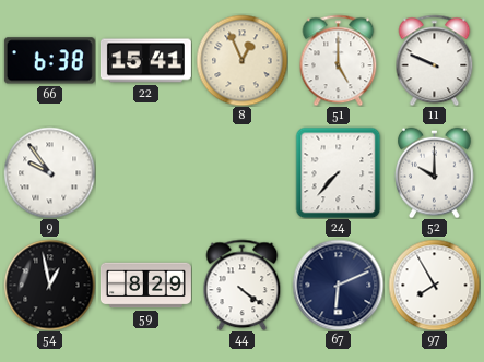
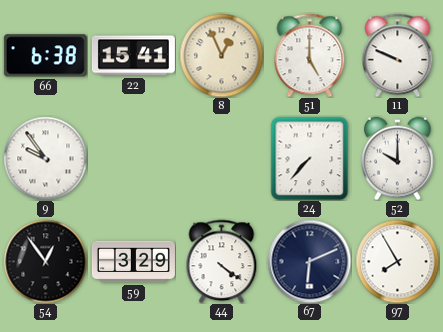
54: 12:58 -> 12:54
59: 8:29 -> 3:29
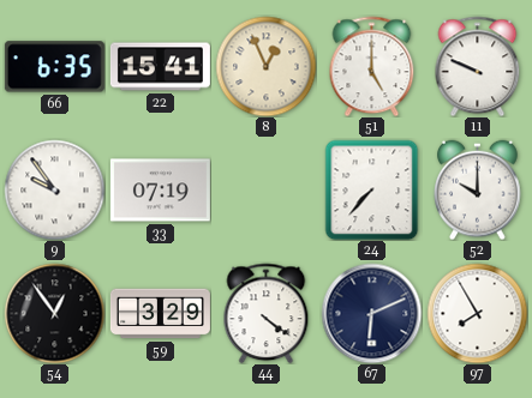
66: 6:38 -> 6:35
33: none -> 07:19
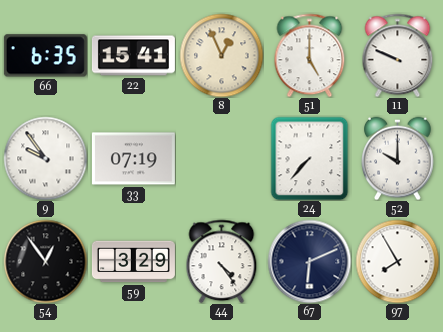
44: 4:21 -> 4:24
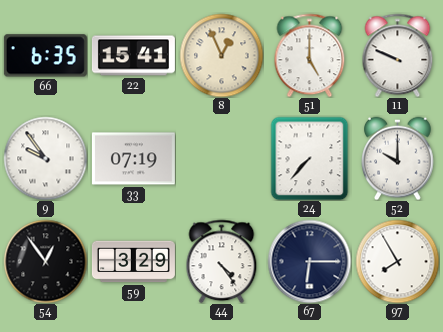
67: 6:11 -> 6:15
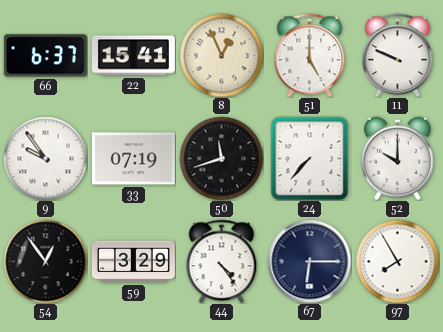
66: 6:35 -> 6:37
50: none -> 11:42
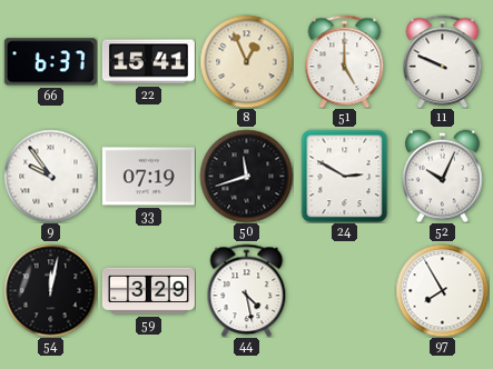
24: 7:37 -> 2:50
52: 10:00 -> 10:04
54: 12:54 -> 12:02
44: 4:24 -> 4:28
67: 6:15 -> none
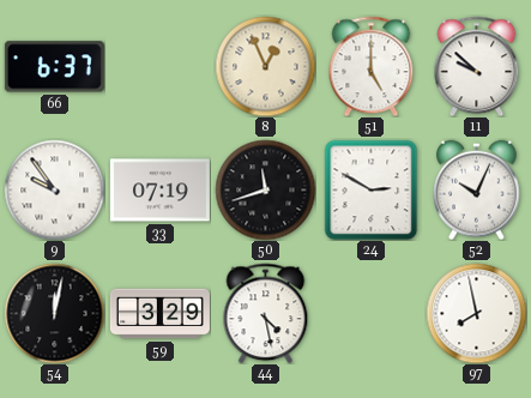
22: 15:41 -> none
11: 9:49 -> 9:52
97: 7:55 -> 7:58
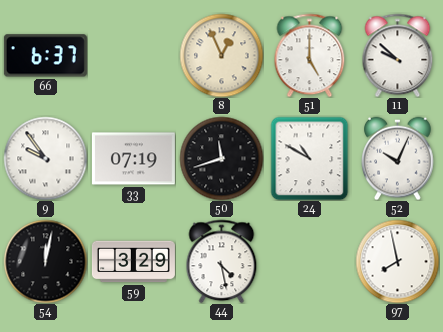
24: 2:50 -> 10:50
